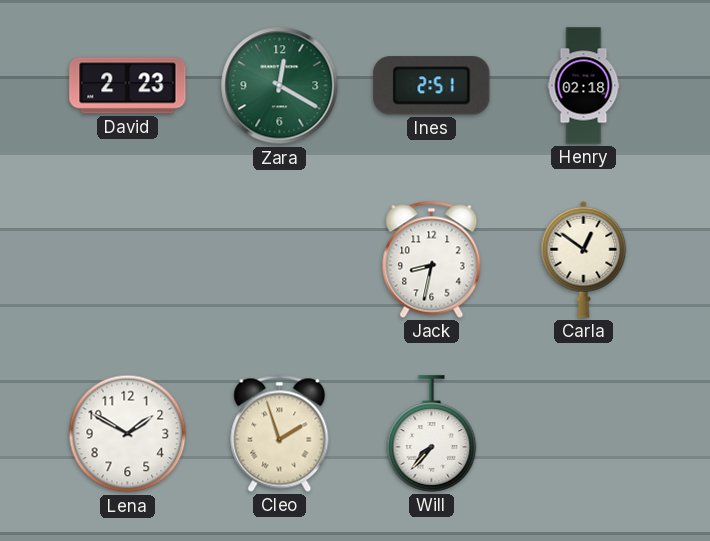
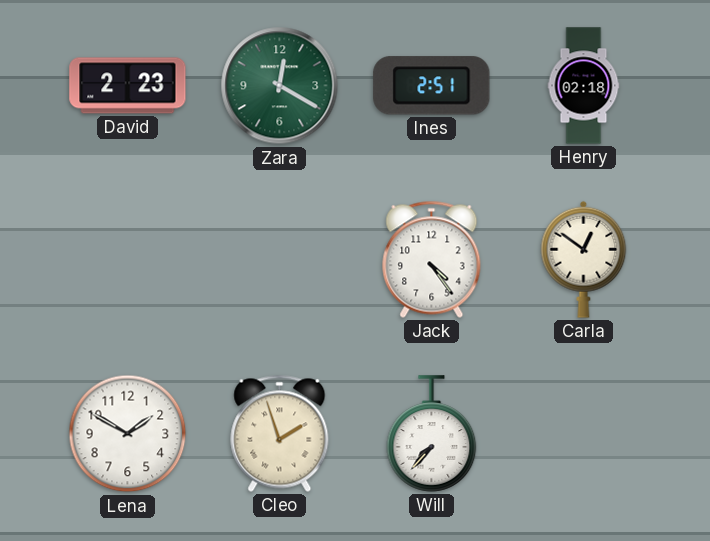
Jack: 8:32 -> 4:24
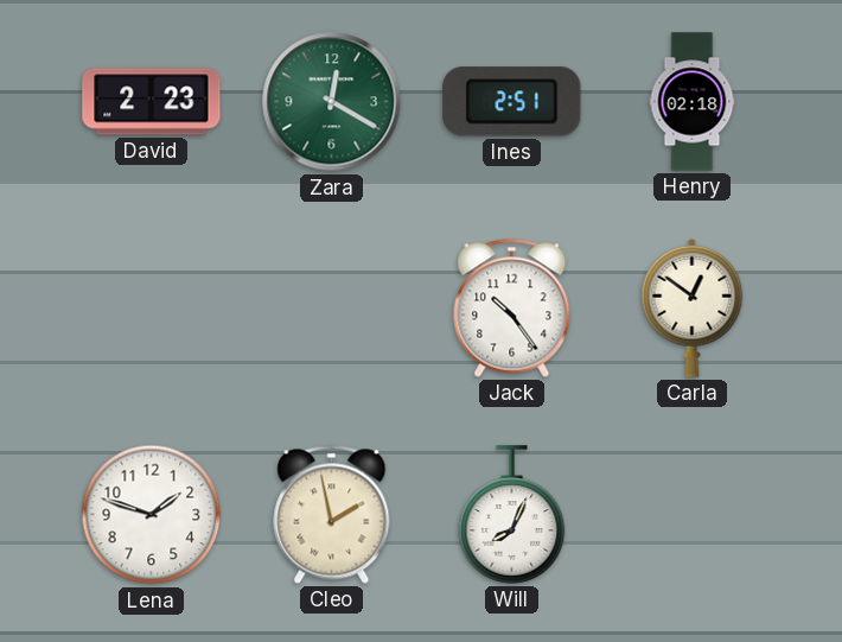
Jack: 4:24 -> 10:24
Lena: 1:50 -> 1:48
Cleo: 1:57 -> 1:58
Will: 7:37 -> 8:04
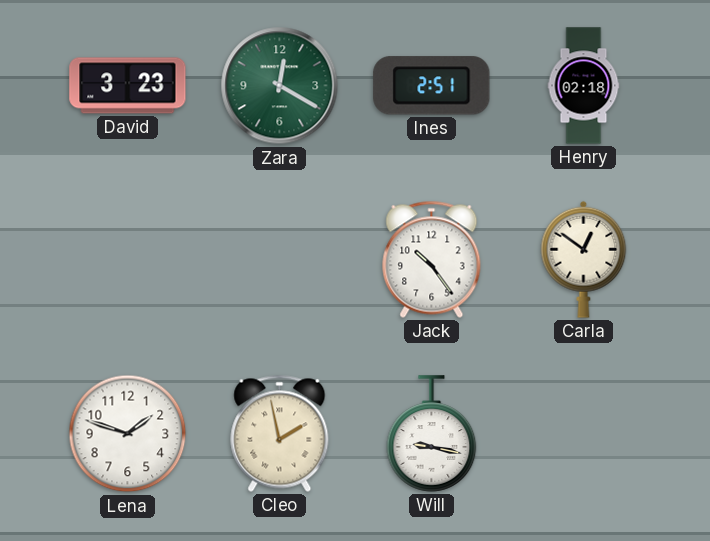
David: 2:23 -> 3:23
Will: 8:04 -> 9:17
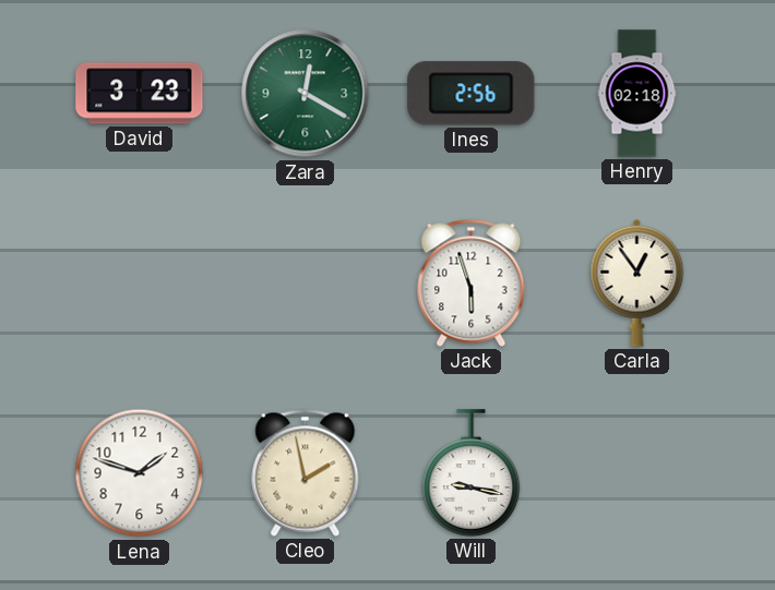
Ines: 2:51 -> 2:56
Jack: 10:24 -> 5:57
Carla: 12:51 -> 12:54
